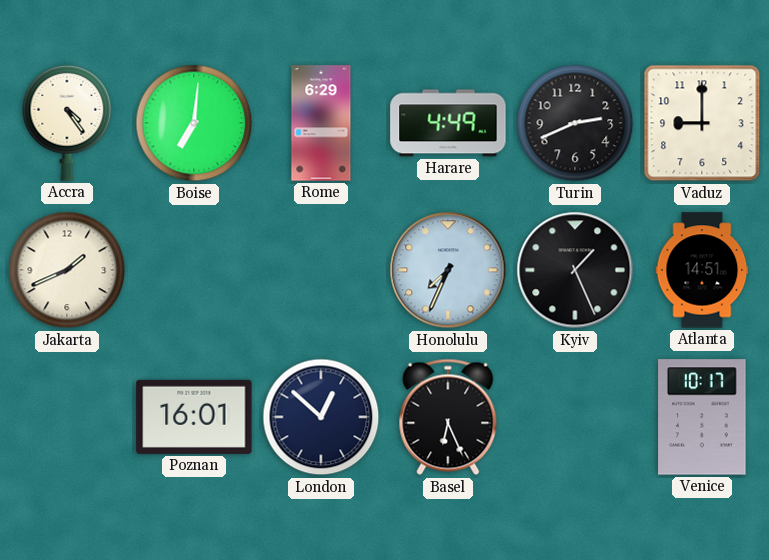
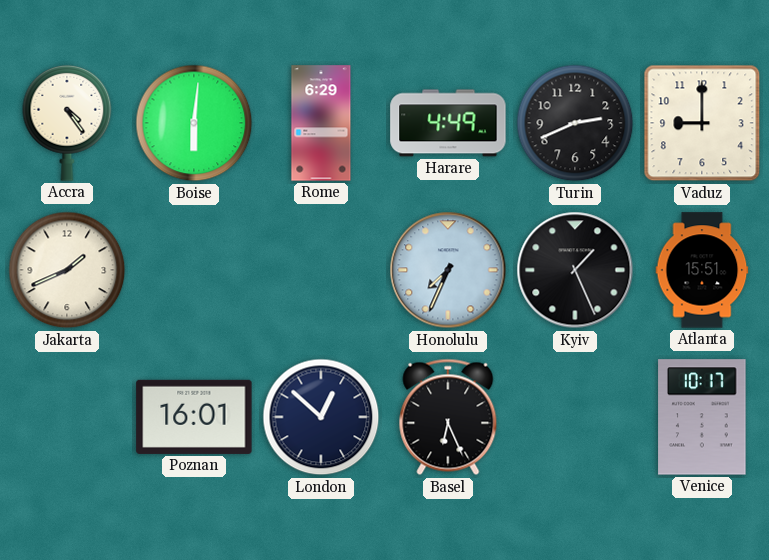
Boise: 7:01 -> 6:01
Atlanta: 14:51 -> 15:51
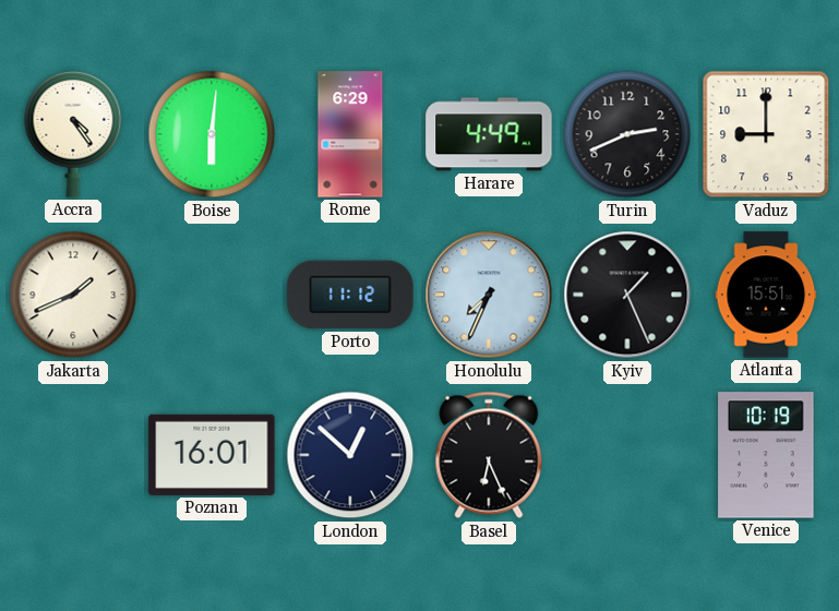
Porto: none -> 11:12
Venice: 10:17 -> 10:19
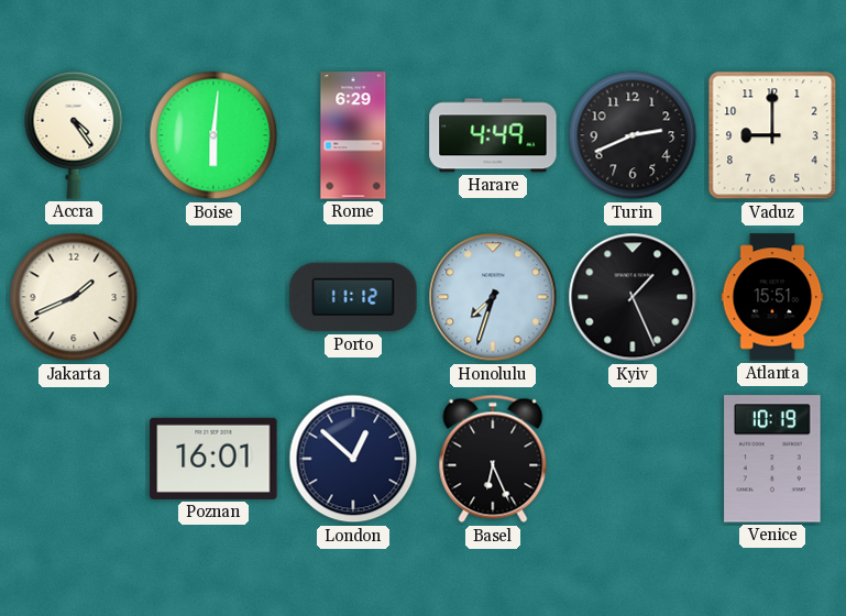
Honolulu: 7:34 -> 7:33
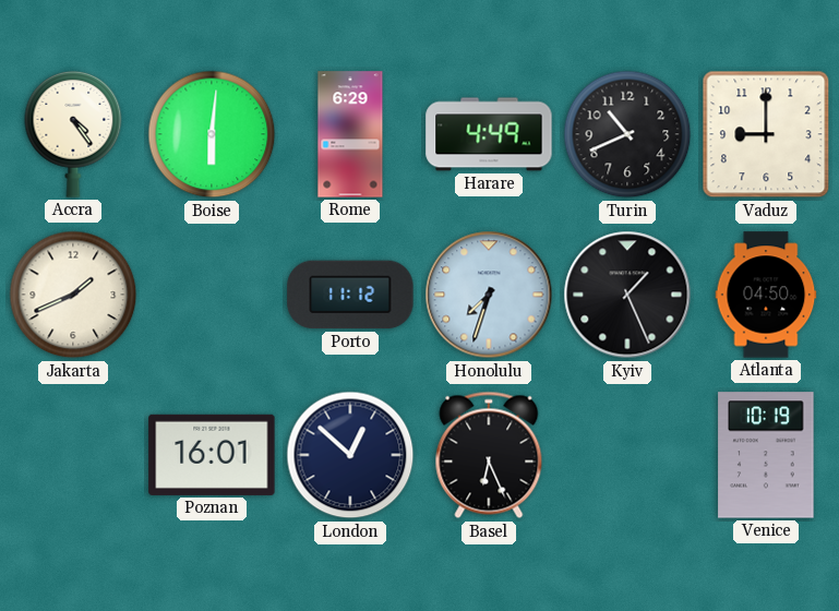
Turin: 2:41 -> 10:41
Atlanta: 15:51 -> 04:50
